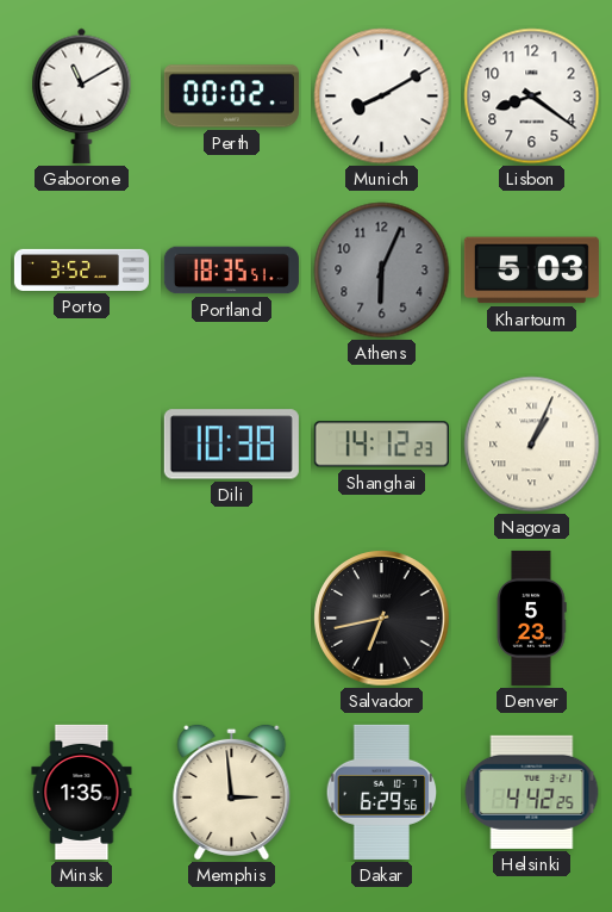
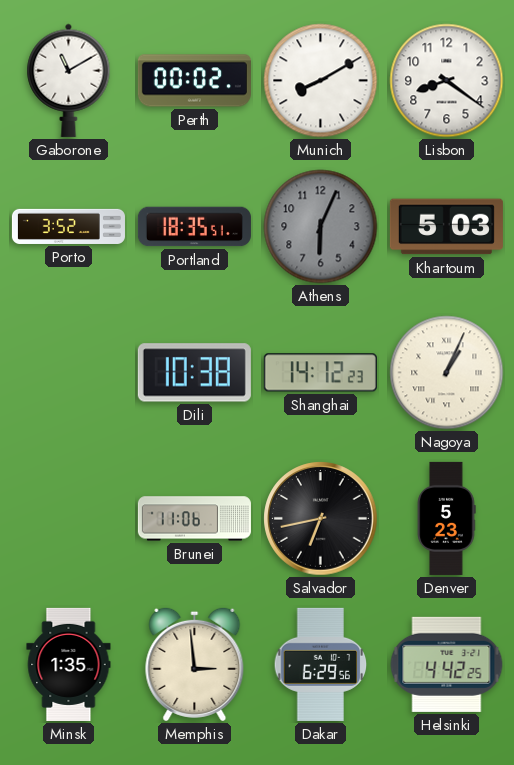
Brunei: none -> 11:06
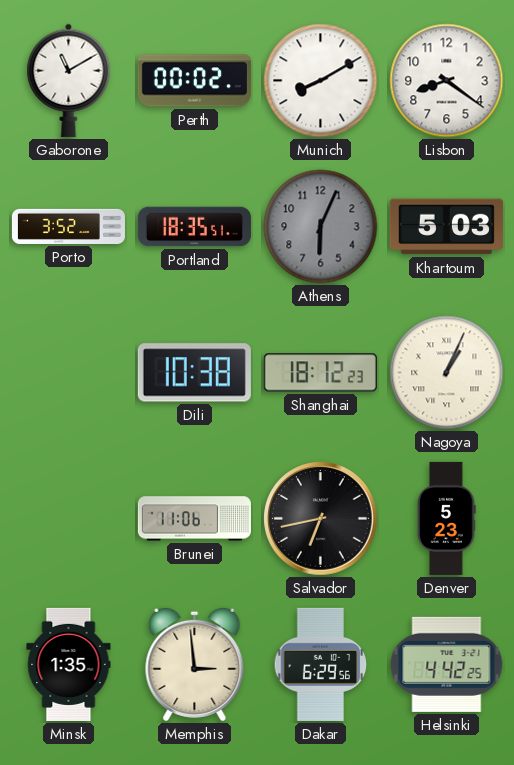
Shanghai: 14:12 -> 18:12
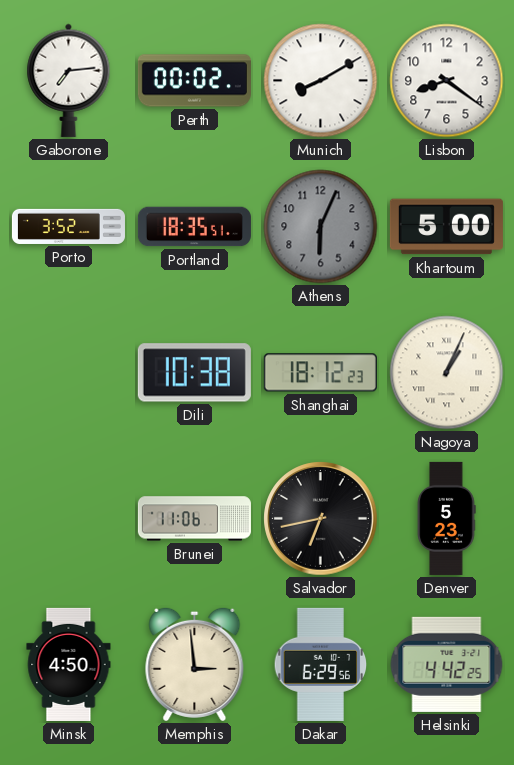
Gaborone: 11:10 -> 7:14
Khartoum: 5:03 -> 5:00
Minsk: 1:35 -> 4:50
